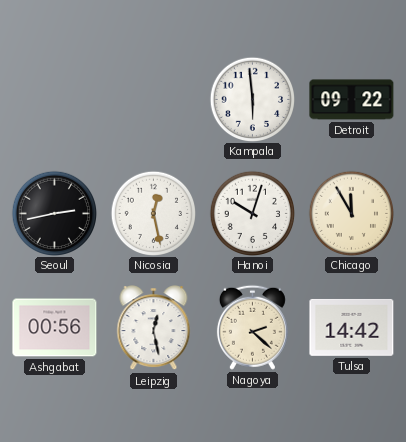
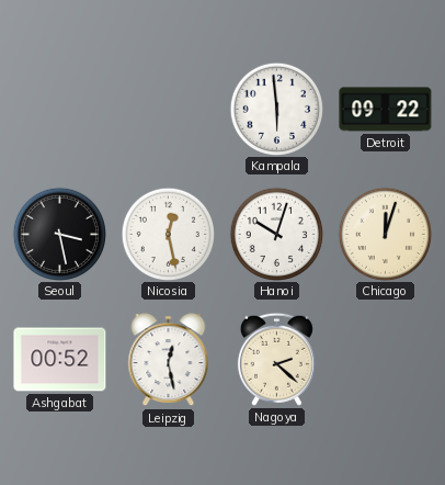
Seoul: 2:43 -> 3:28
Chicago: 11:55 -> 12:03
Ashgabat: 00:56 -> 00:52
Tulsa: 14:42 -> none
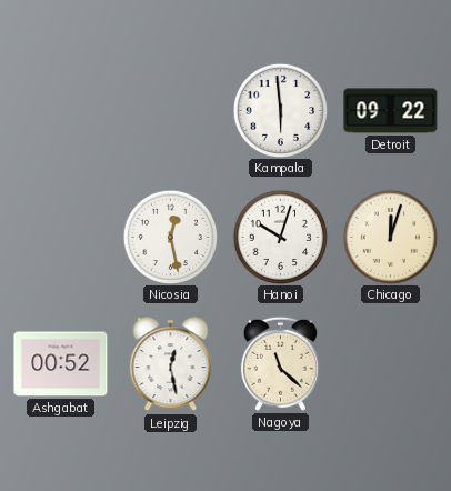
Seoul: 3:28 -> none
Nagoya: 2:22 -> 11:22
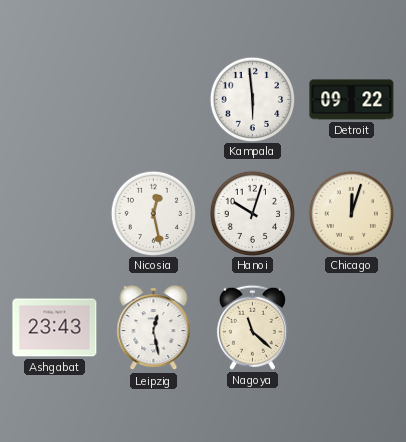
Ashgabat: 00:52 -> 23:43
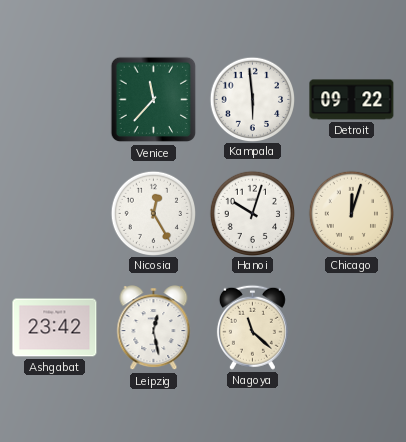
Venice: none -> 11:37
Nicosia: 12:28 -> 12:25
Ashgabat: 23:43 -> 23:42
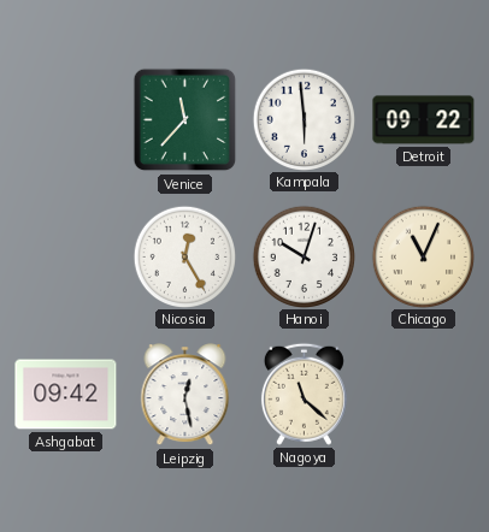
Chicago: 12:03 -> 11:04
Ashgabat: 23:42 -> 09:42
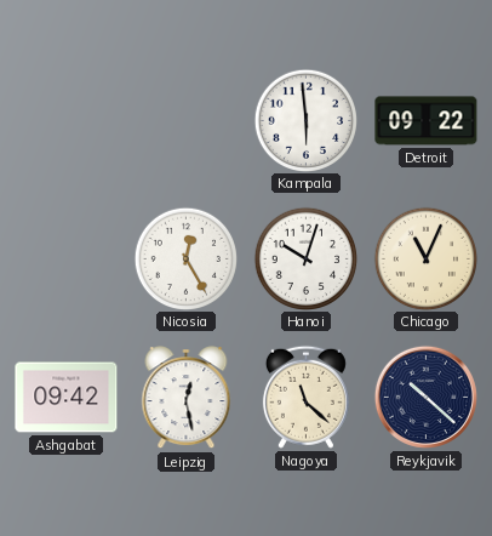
Venice: 11:37 -> none
Reykjavik: none -> 10:22
